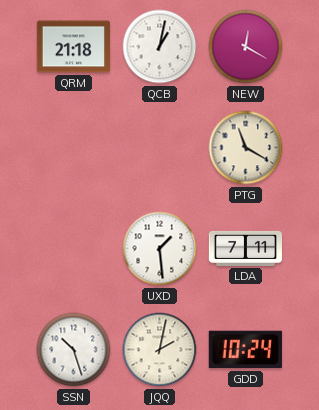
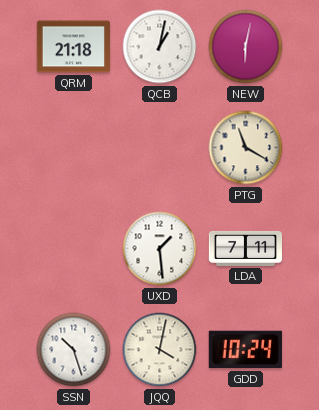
NEW: 12:20 -> 6:02
JQQ: 2:02 -> 4:02
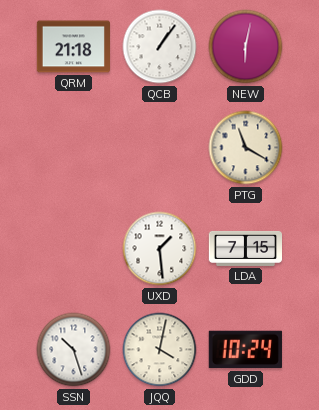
QCB: 1:02 -> 1:06
LDA: 7:11 -> 7:15
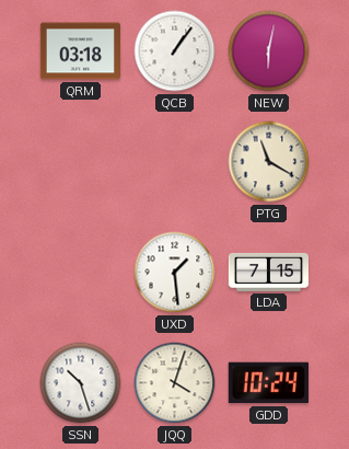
QRM: 21:18 -> 03:18
JQQ: 4:02 -> 4:03
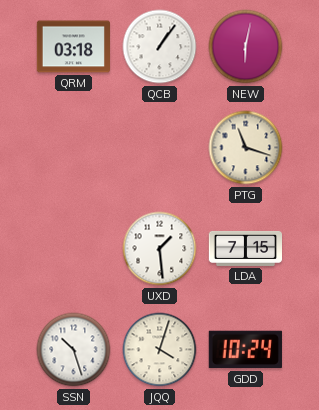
PTG: 11:20 -> 11:18
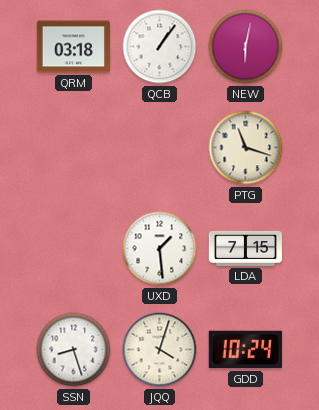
SSN: 10:27 -> 8:27
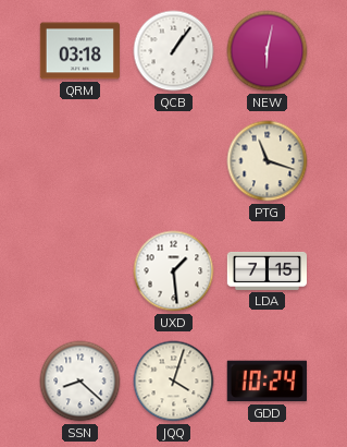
SSN: 8:27 -> 8:22
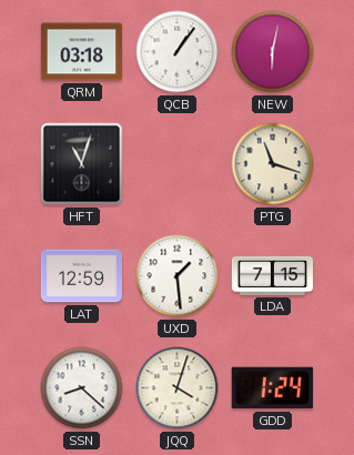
HFT: none -> 11:03
LAT: none -> 12:59
GDD: 10:24 -> 1:24
